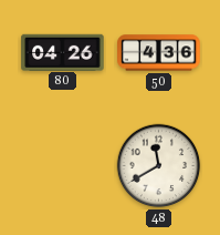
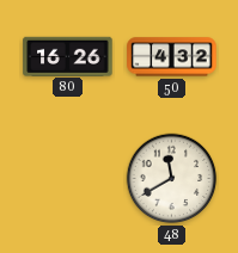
80: 04:26 -> 16:26
50: 4:36 -> 4:32
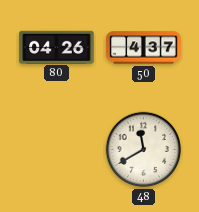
80: 16:26 -> 04:26
50: 4:32 -> 4:37
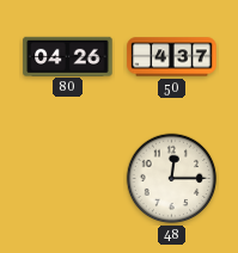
48: 11:40 -> 12:15
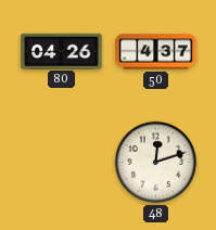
48: 12:15 -> 12:12
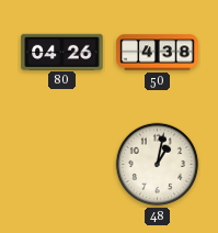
50: 4:37 -> 4:38
48: 12:12 -> 1:02
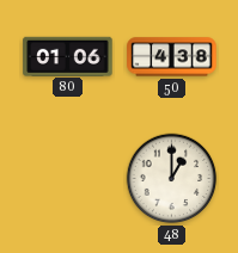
80: 04:26 -> 01:06
48: 1:02 -> 1:00
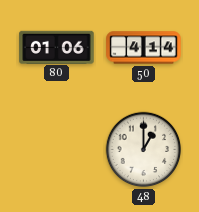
50: 4:38 -> 4:14
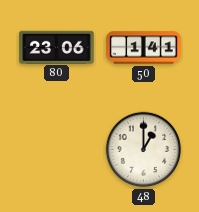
80: 01:06 -> 23:06
50: 4:14 -> 1:41
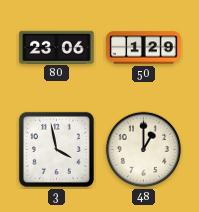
50: 1:41 -> 1:29
3: none -> 3:58
